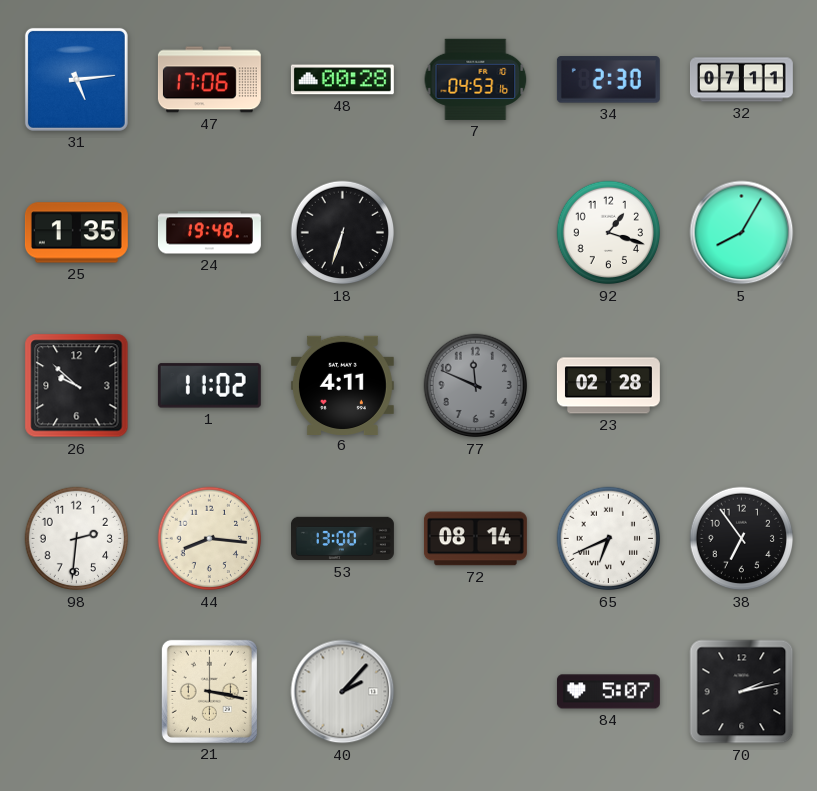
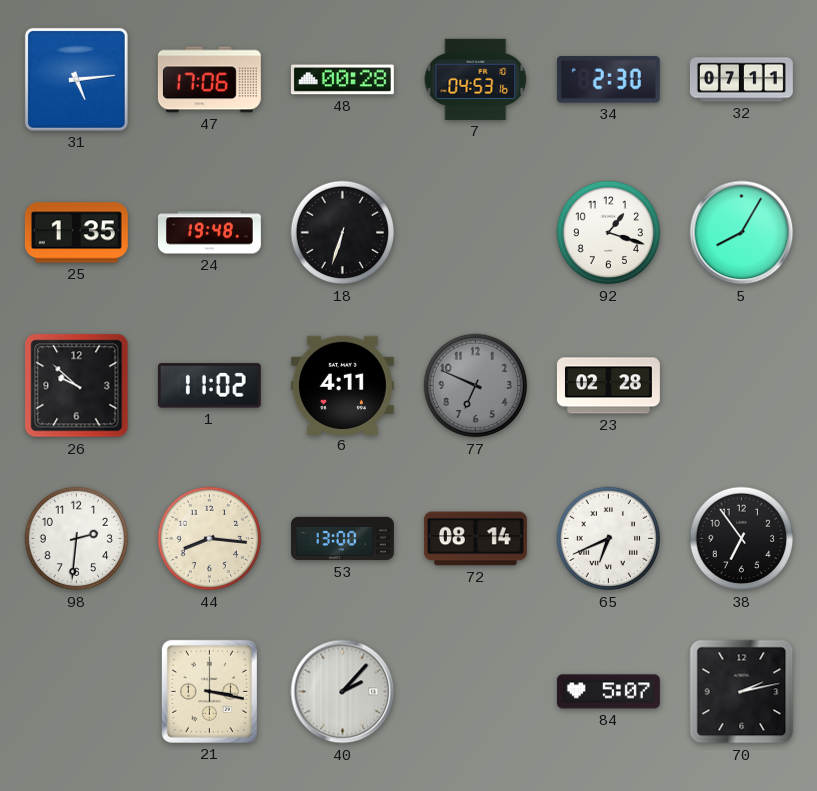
77: 11:49 -> 6:49
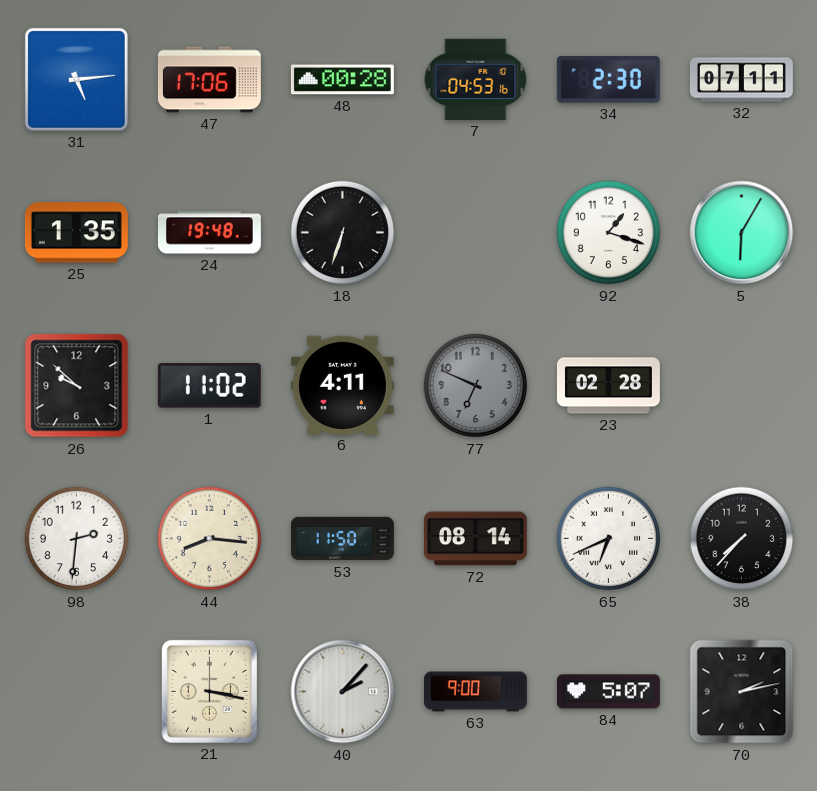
5: 8:05 -> 6:05
53: 13:00 -> 11:50
38: 6:54 -> 7:37
63: none -> 9:00
